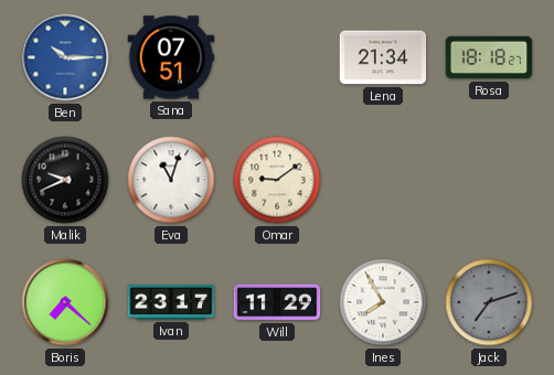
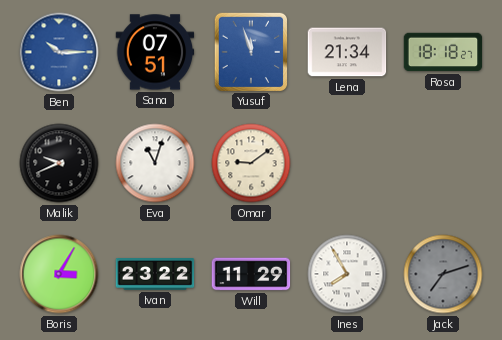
Yusuf: none -> 11:57
Boris: 7:22 -> 3:05
Ivan: 23:17 -> 23:22
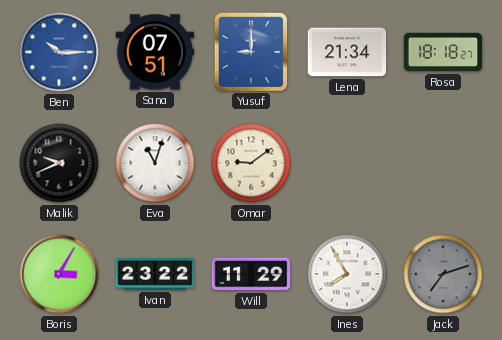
Yusuf: 11:57 -> 9:00
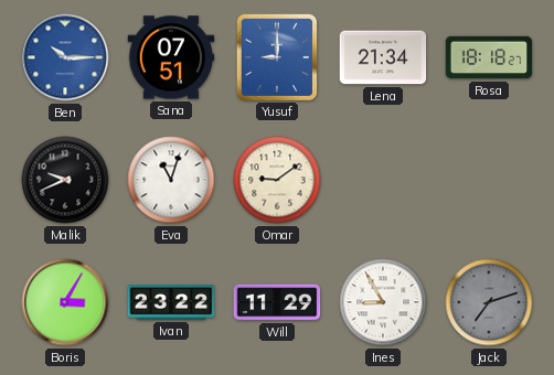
Ines: 7:55 -> 8:55
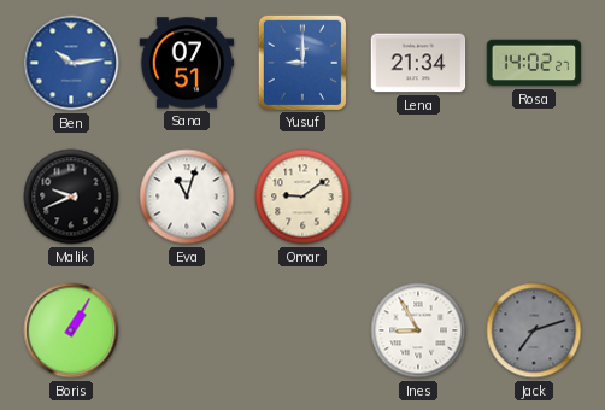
Ben: 10:15 -> 10:14
Rosa: 18:18 -> 14:02
Boris: 3:05 -> 1:05
Ivan: 23:22 -> none
Will: 11:29 -> none
